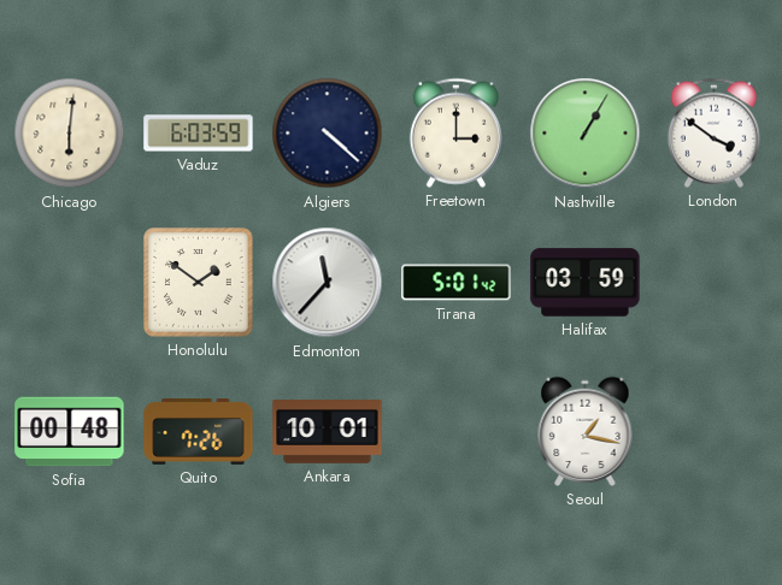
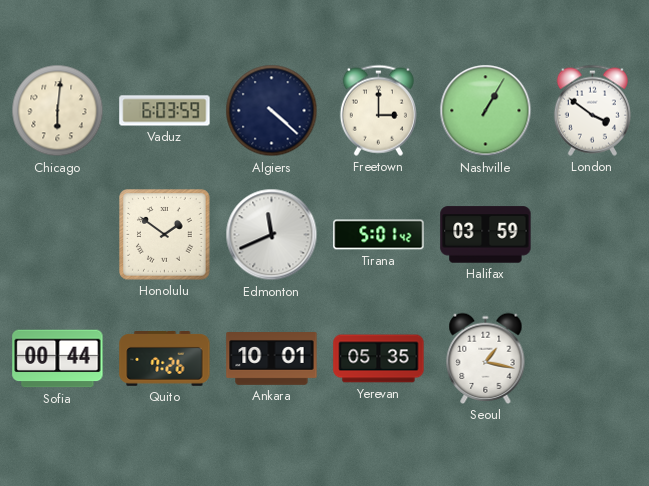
Edmonton: 11:37 -> 11:41
Sofia: 00:48 -> 00:44
Yerevan: none -> 05:35
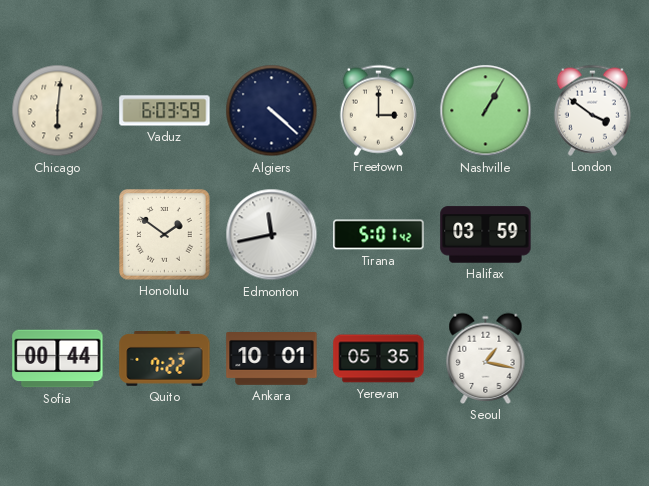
Edmonton: 11:41 -> 11:43
Quito: 7:26 -> 7:22
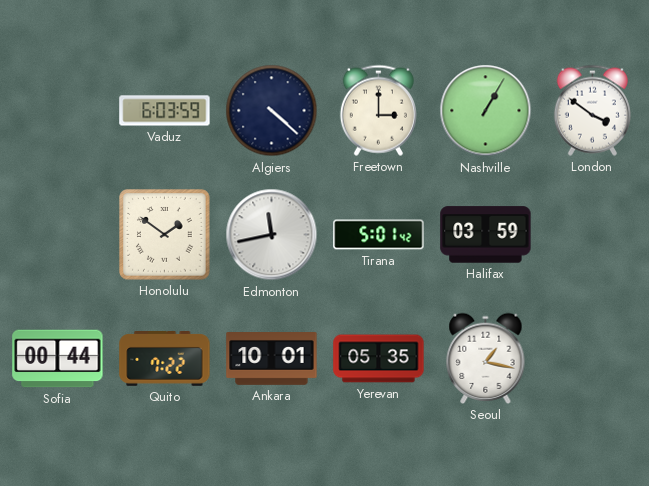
Chicago: 6:01 -> none
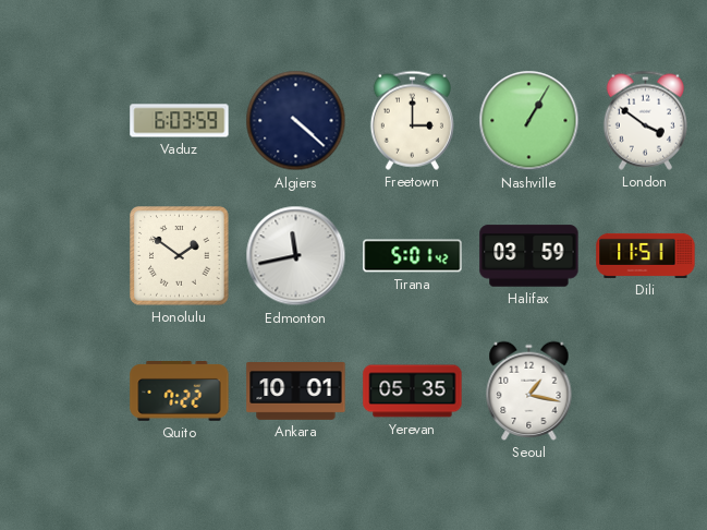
Dili: none -> 11:51
Sofia: 00:44 -> none
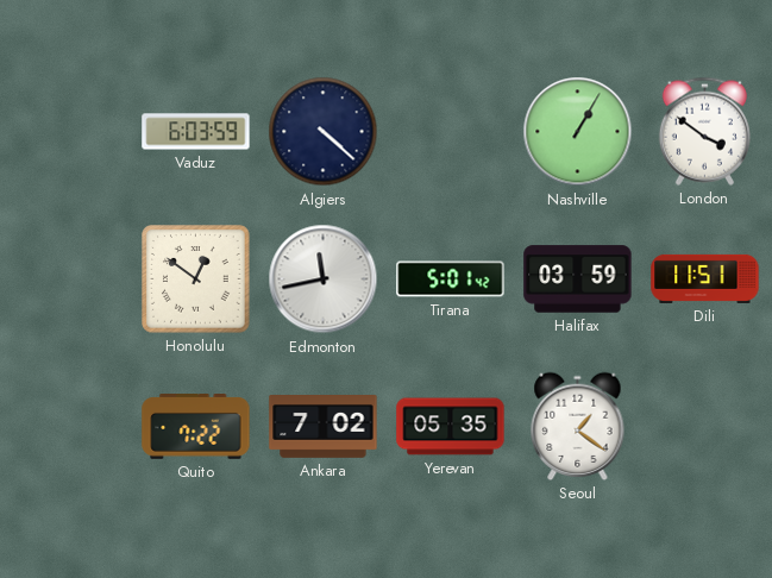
Freetown: 3:00 -> none
Honolulu: 1:51 -> 12:51
Ankara: 10:01 -> 7:02
Seoul: 1:17 -> 1:21
